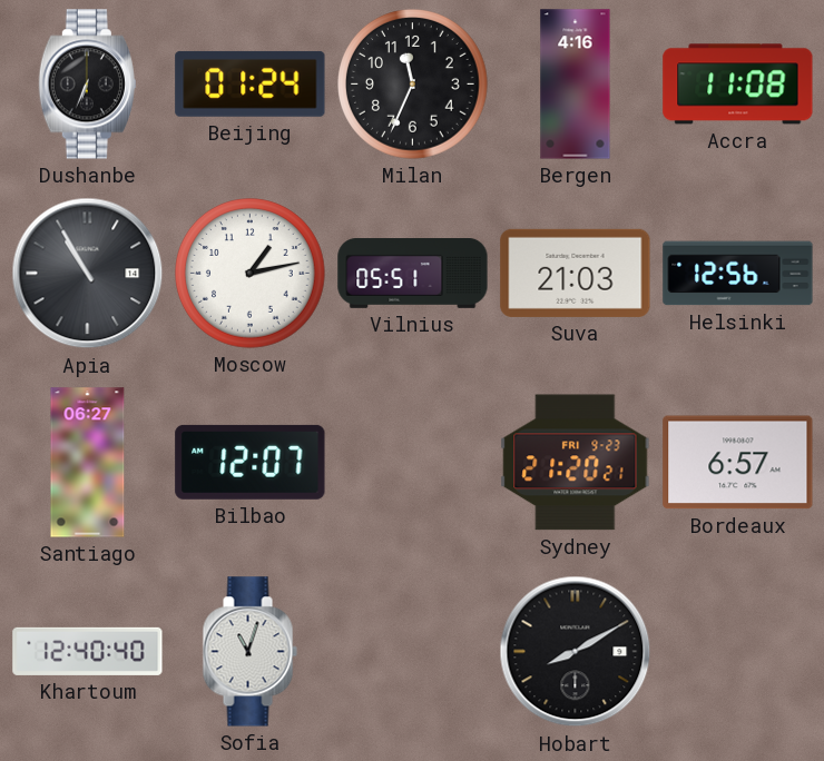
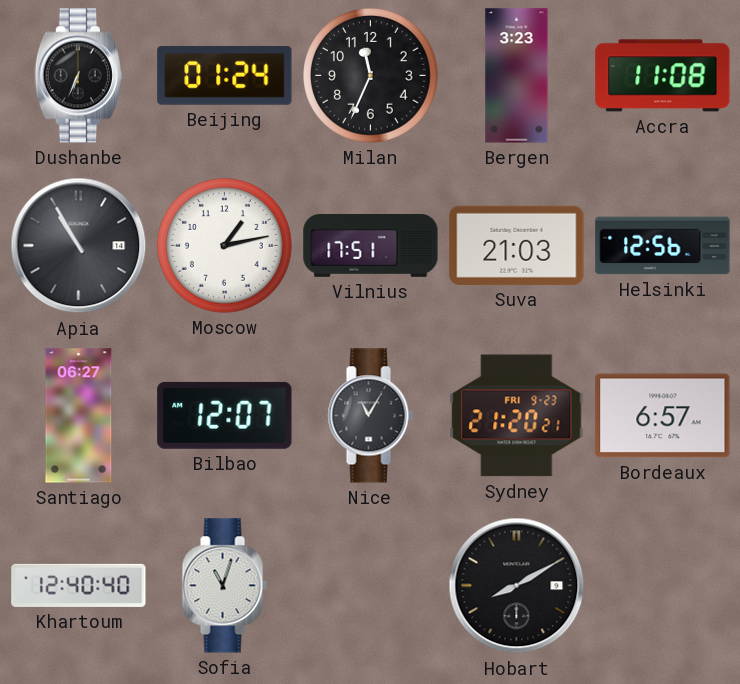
Bergen: 4:16 -> 3:23
Vilnius: 05:51 -> 17:51
Nice: none -> 11:05
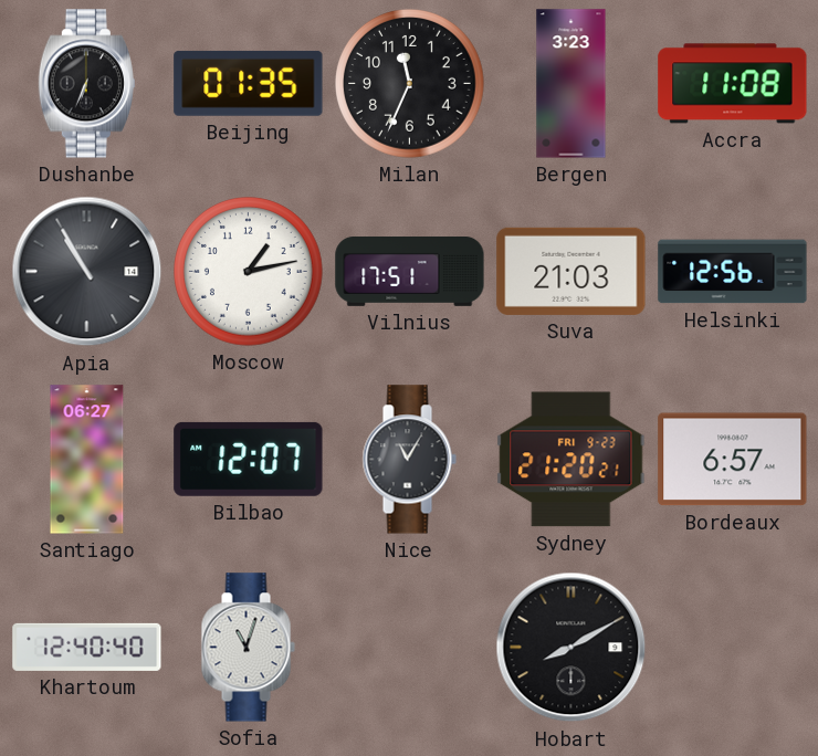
Beijing: 01:24 -> 01:35
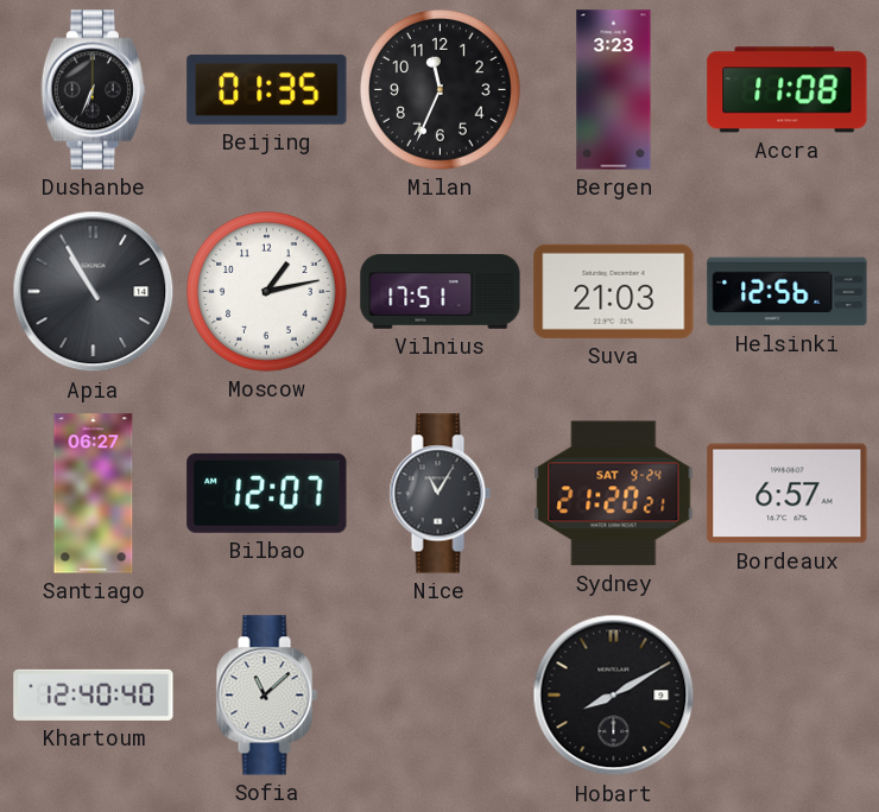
Sydney date: FRI 9-23 -> SAT 9-24
Sofia: 11:03 -> 11:08
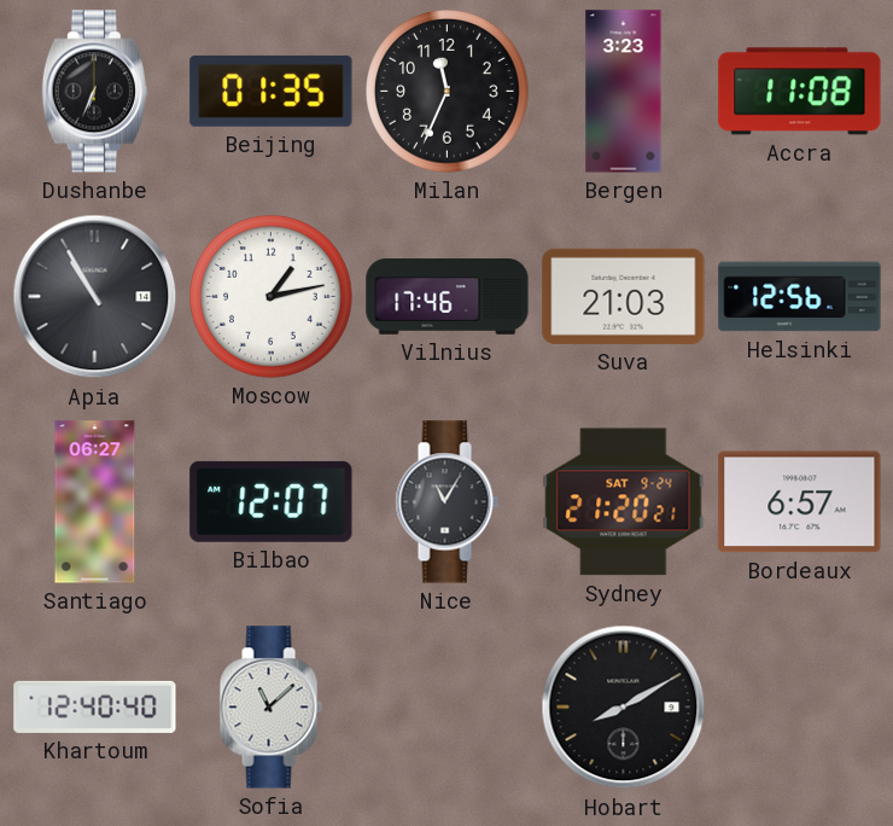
Vilnius: 17:51 -> 17:46
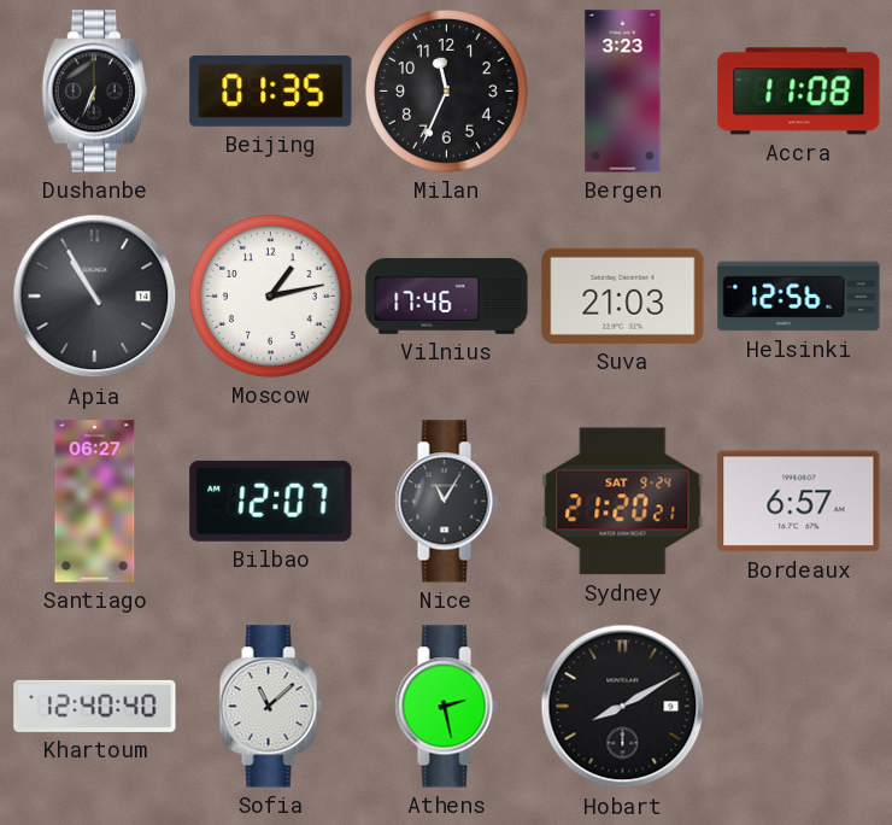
Athens: none -> 2:28
